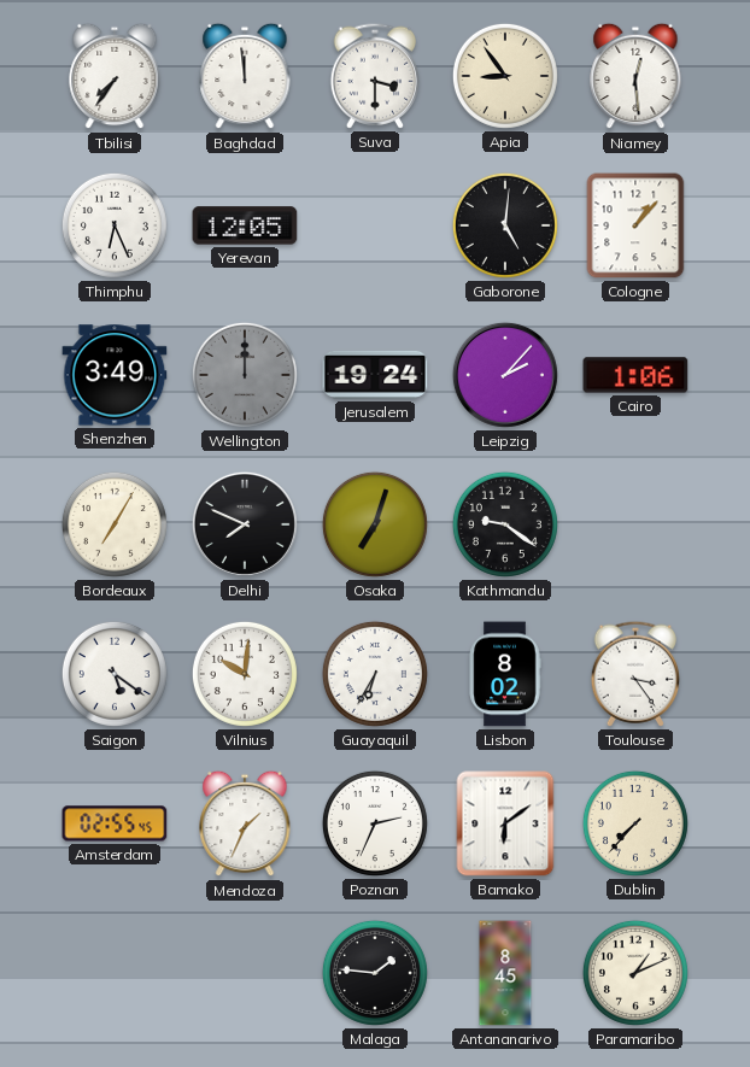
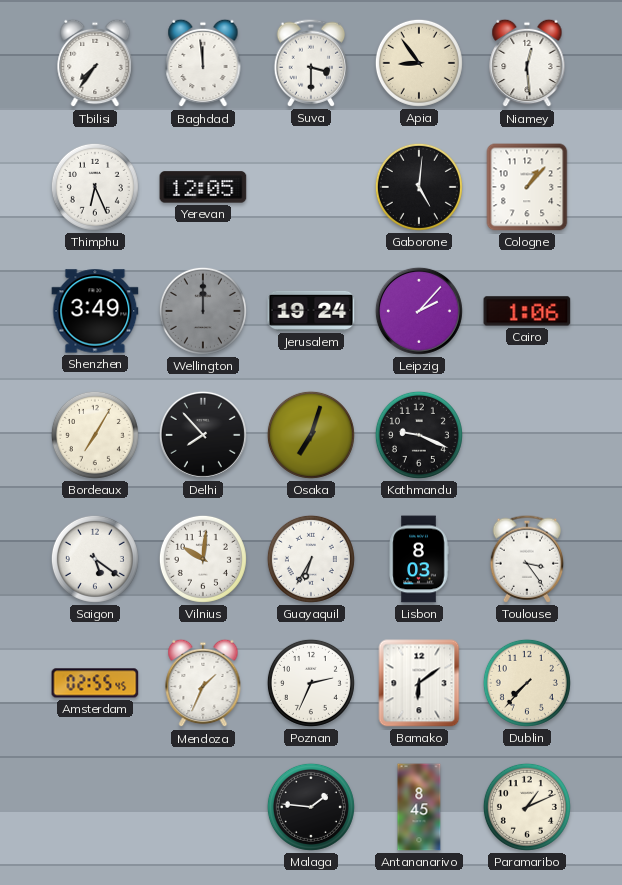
Delhi: 7:49 -> 7:53
Kathmandu: 9:21 -> 9:19
Lisbon: 8:02 -> 8:03
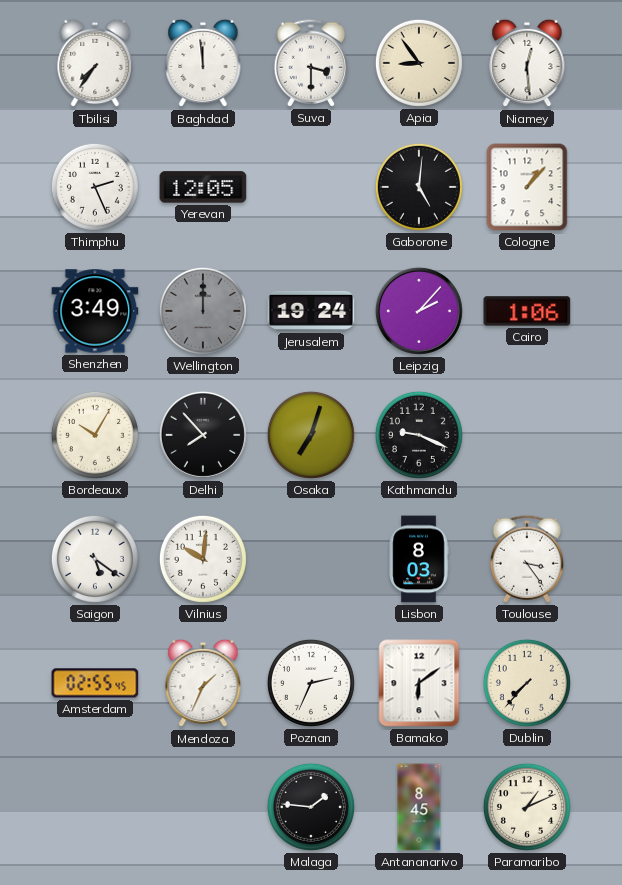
Thimphu: 6:26 -> 2:26
Bordeaux: 7:05 -> 10:05
Guayaquil: 6:35 -> none
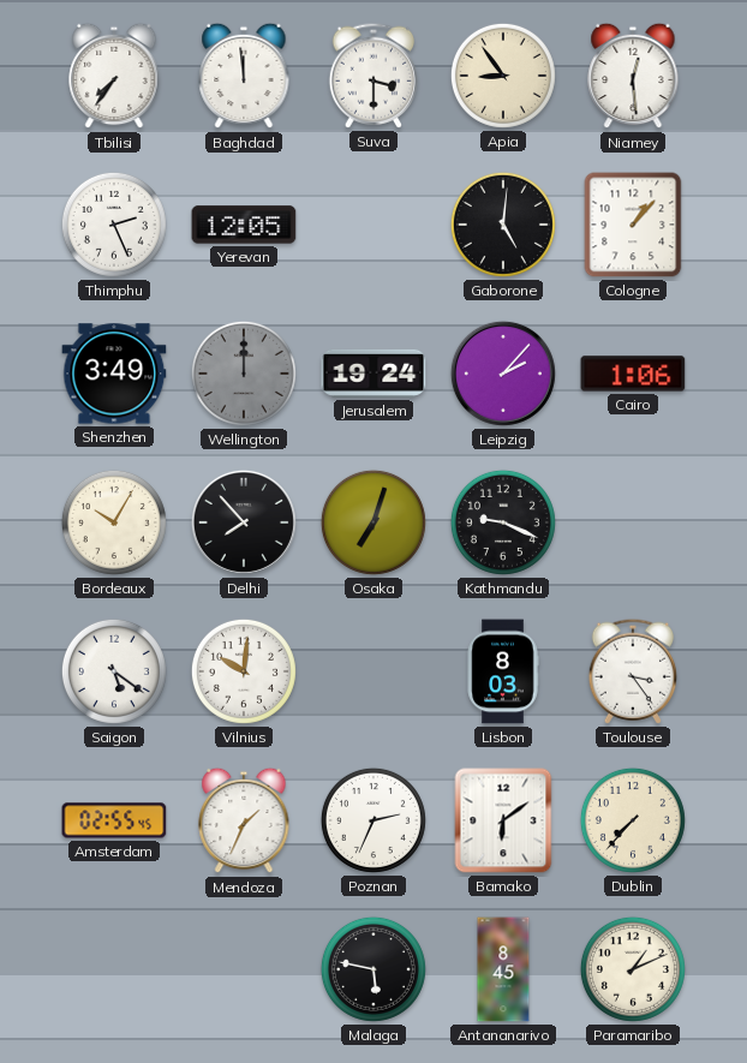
Malaga: 1:46 -> 5:47
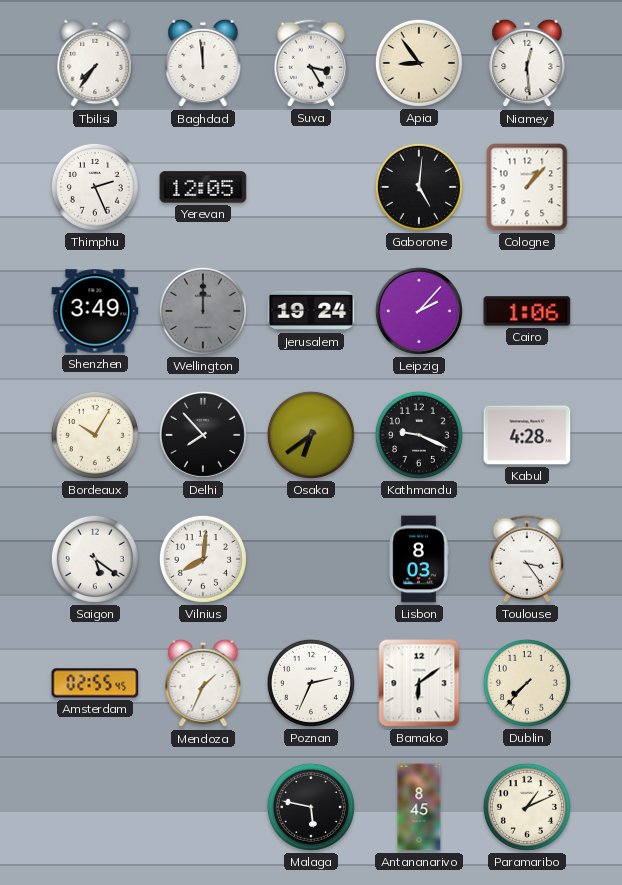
Suva: 3:30 -> 3:25
Osaka: 7:03 -> 6:39
Kabul: none -> 4:28
Vilnius: 10:01 -> 8:01
